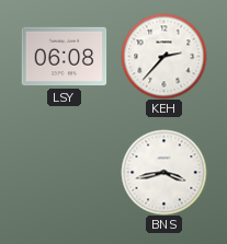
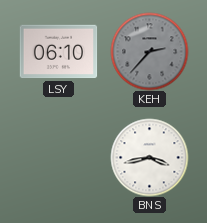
LSY: 06:08 -> 06:10
KEH dial: white -> grey
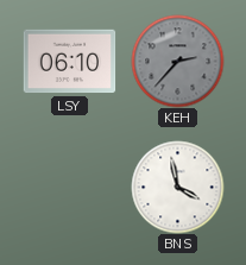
BNS: 3:43 -> 3:58
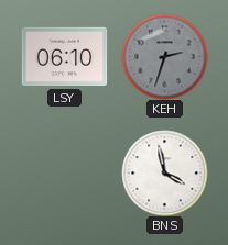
KEH: 2:37 -> 2:33
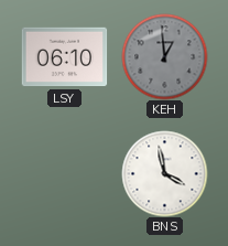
KEH: 2:33 -> 12:59
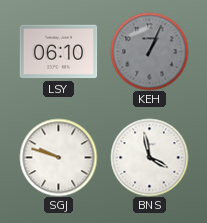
KEH: 12:59 -> 1:04
SGJ: none -> 9:48
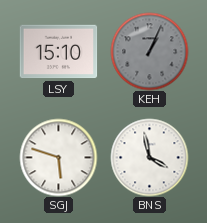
LSY: 06:10 -> 15:10
SGJ: 9:48 -> 5:48
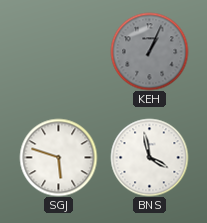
LSY: 15:10 -> none
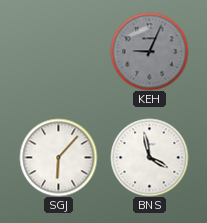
KEH: 1:04 -> 9:04
SGJ: 5:48 -> 6:07
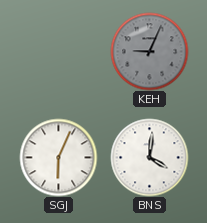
SGJ: 6:07 -> 6:04
BNS: 3:58 -> 4:01
